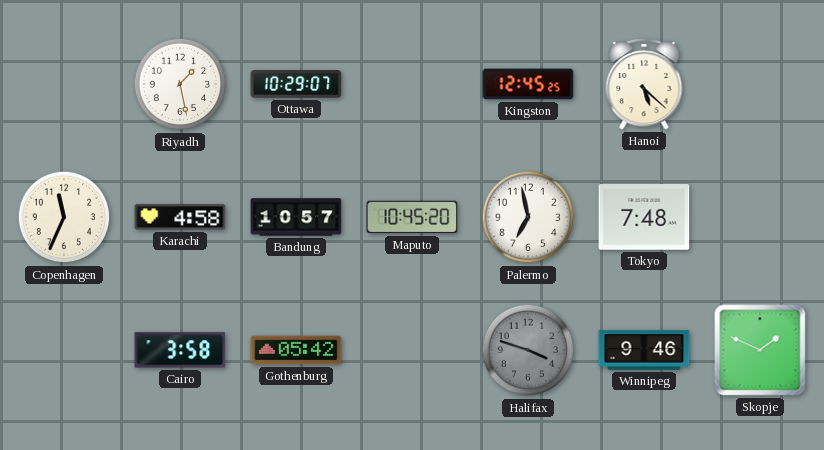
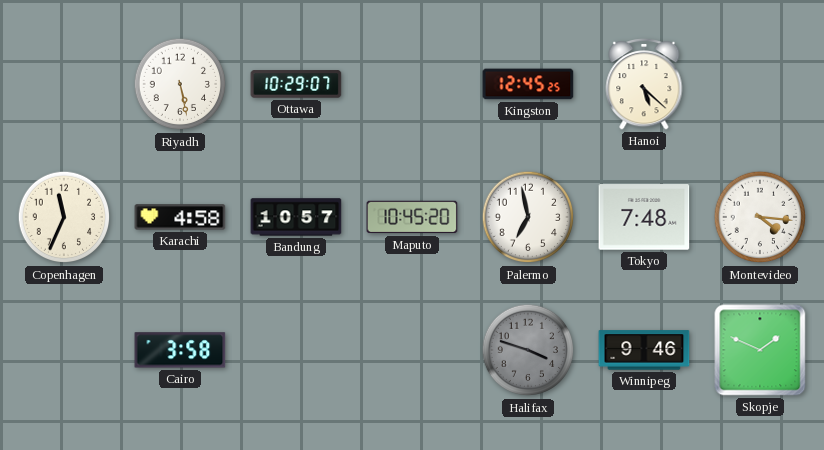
Riyadh: 1:28 -> 5:28
Montevideo: none -> 4:16
Gothenburg: 05:42 -> none
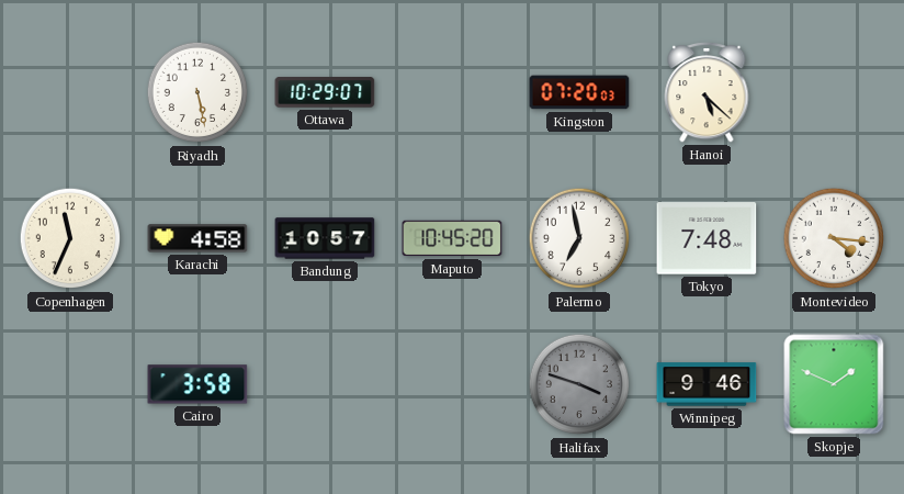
Kingston: 12:45 -> 07:20
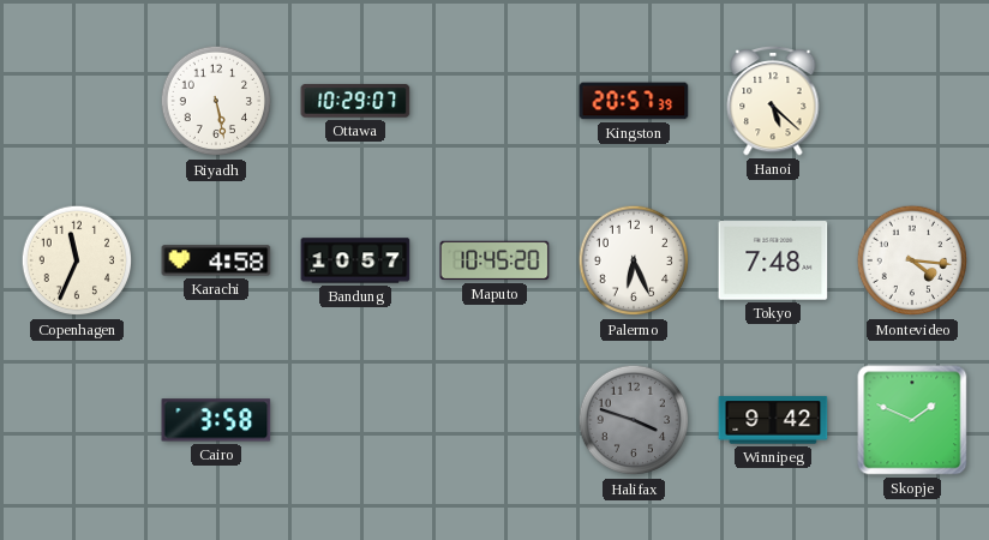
Kingston: 07:20 -> 20:57
Palermo: 6:58 -> 6:26
Winnipeg: 9:46 -> 9:42
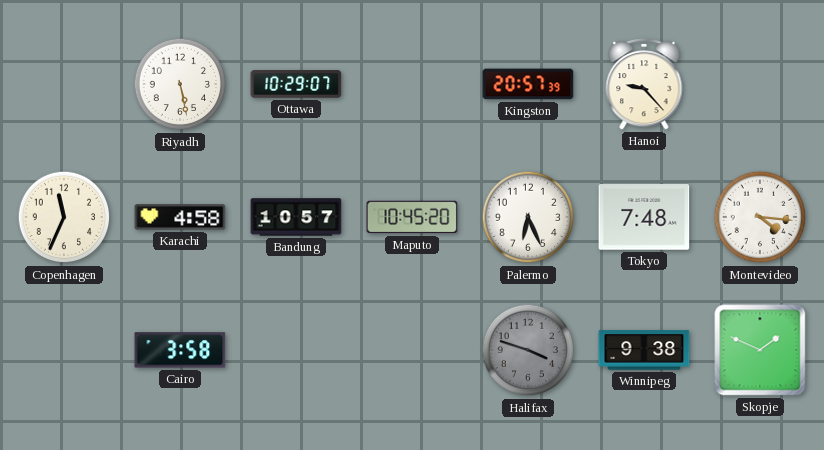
Hanoi: 5:22 -> 9:23
Winnipeg: 9:42 -> 9:38
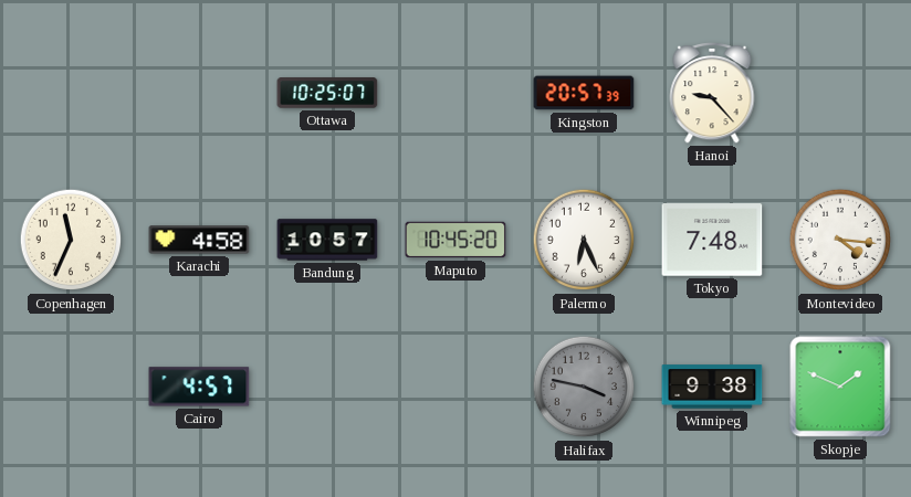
Riyadh: 5:28 -> none
Ottawa: 10:29 -> 10:25
Cairo: 3:58 -> 4:57
Halifax: 3:48 -> 3:47
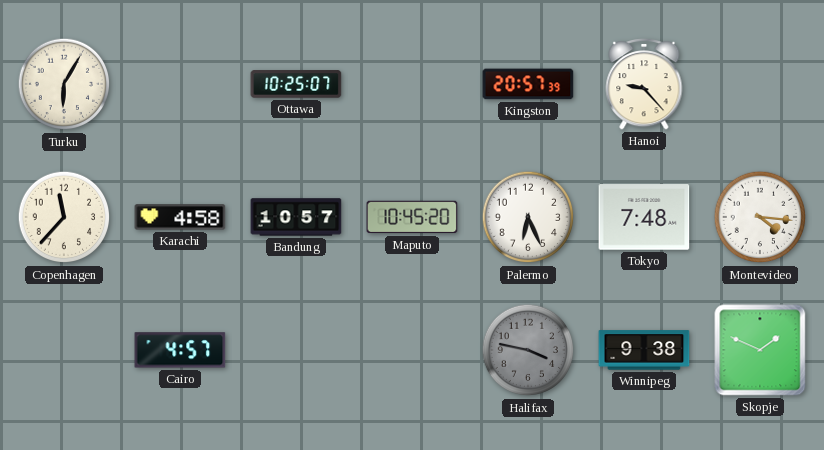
Turku: none -> 6:05
Copenhagen: 11:34 -> 11:37
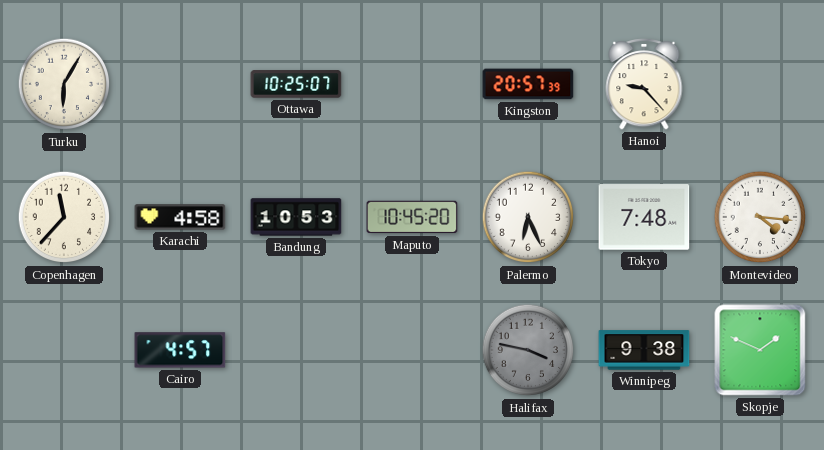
Bandung: 10:57 -> 10:53
